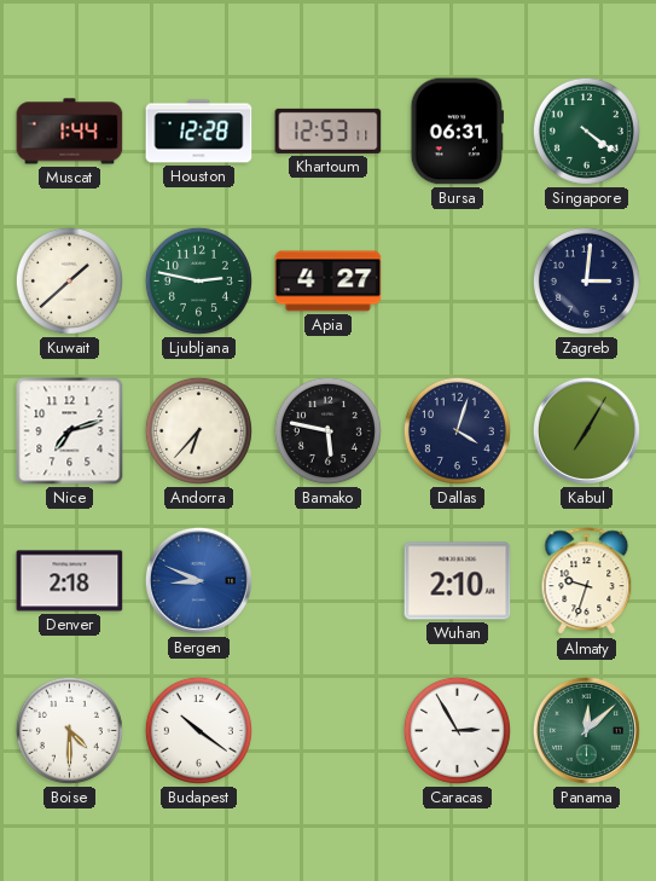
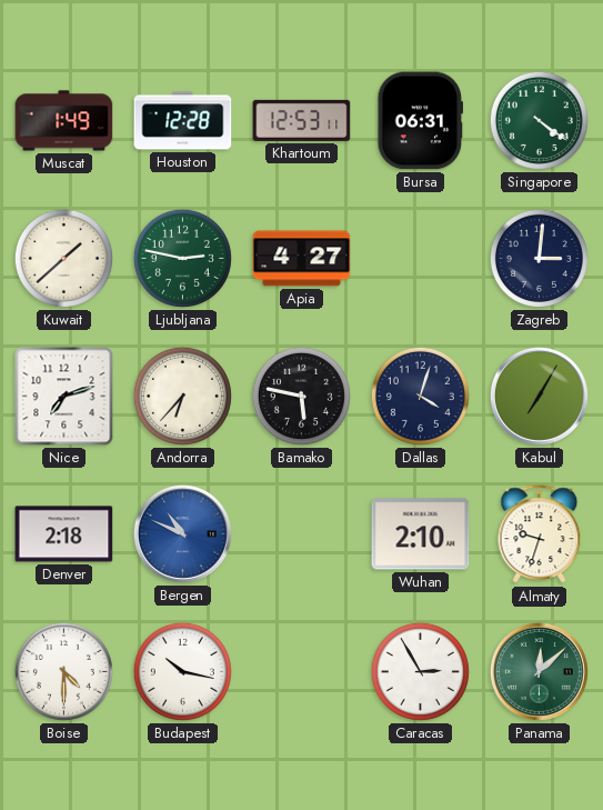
Muscat: 1:44 -> 1:49
Bergen: 8:49 -> 10:49
Budapest: 10:21 -> 10:17
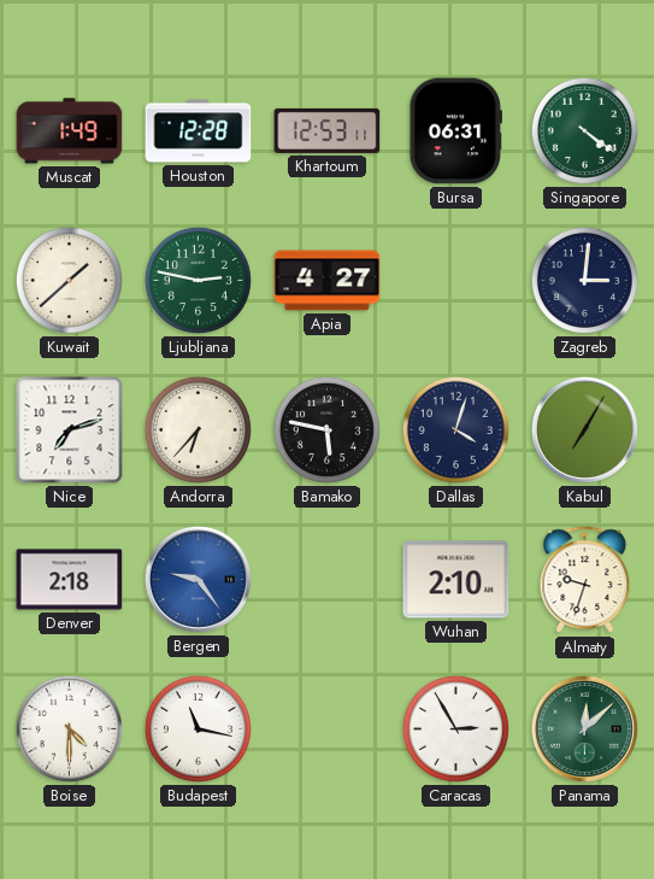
Bergen: 10:49 -> 9:24
Budapest: 10:17 -> 11:17
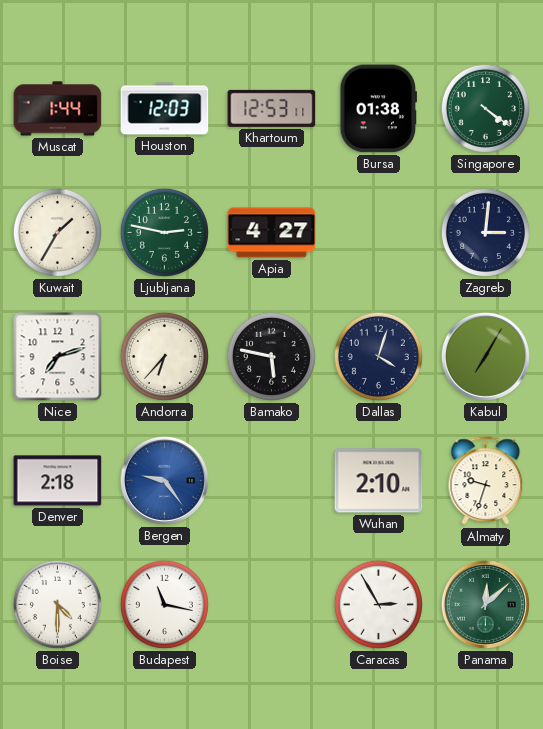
Muscat: 1:49 -> 1:44
Houston: 12:28 -> 12:03
Bursa: 06:31 -> 01:38
Kuwait: 1:38 -> 1:35
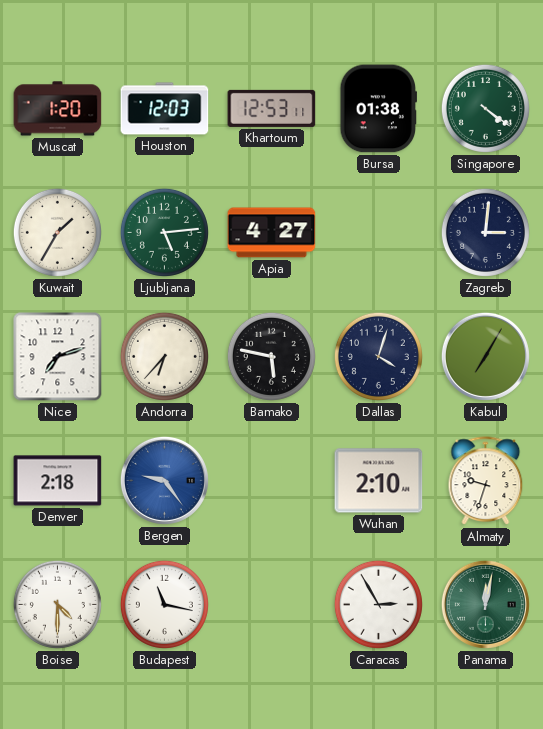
Muscat: 1:44 -> 1:20
Ljubljana: 2:47 -> 5:14
Panama: 12:08 -> 12:02
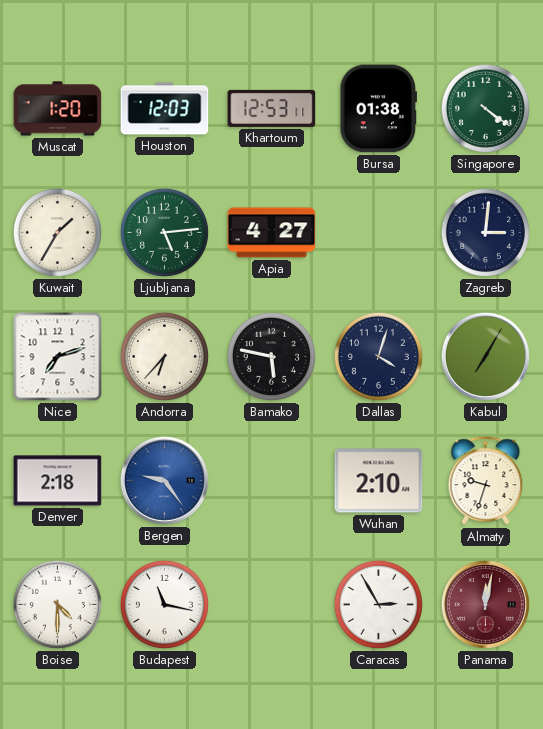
Panama dial: green -> burgundy
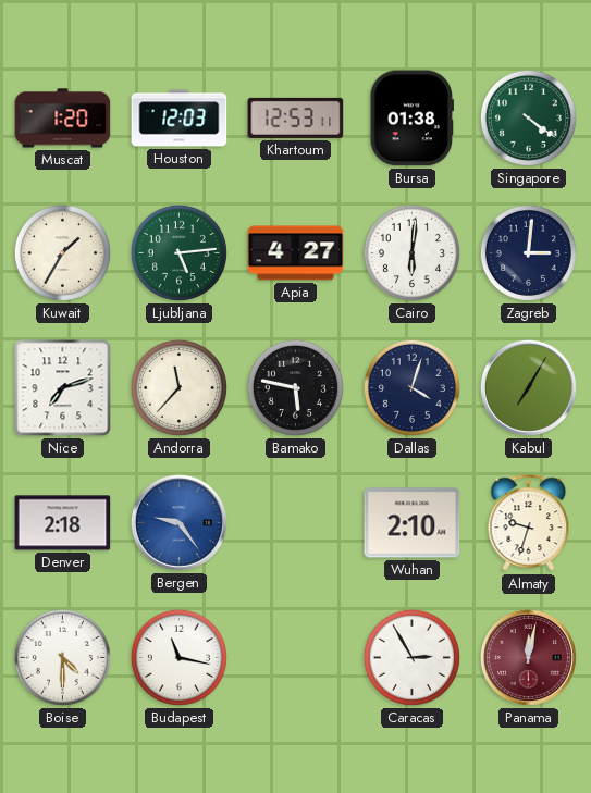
Cairo: none -> 6:01
Andorra: 6:37 -> 11:37
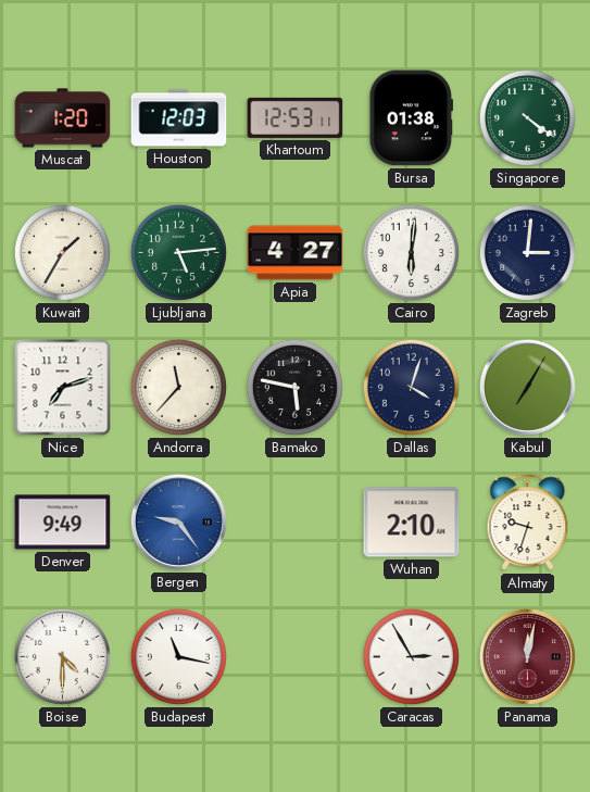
Denver: 2:18 -> 9:49
